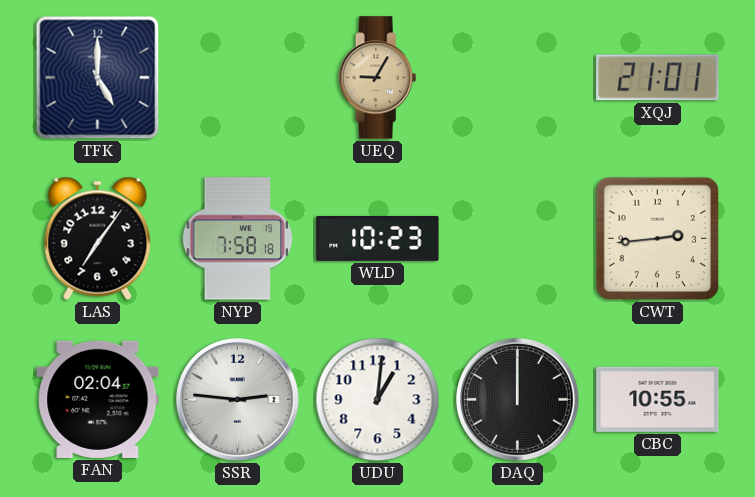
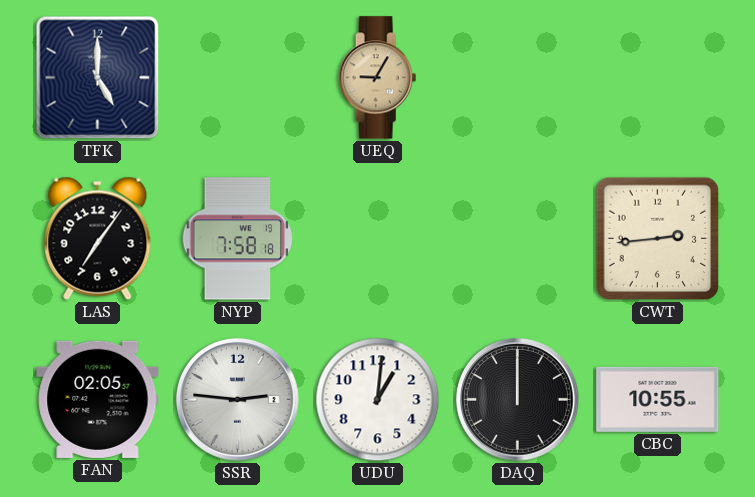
XQJ: 21:01 -> none
WLD: 10:23 -> none
FAN: 02:04 -> 02:05
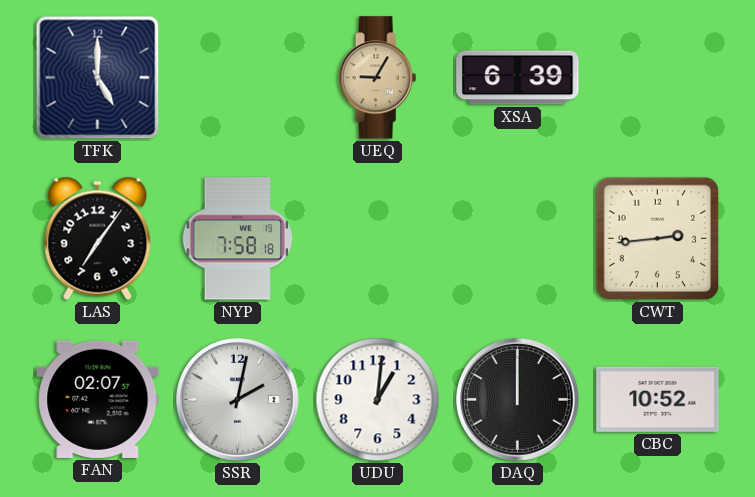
XSA: none -> 6:39
FAN: 02:05 -> 02:07
SSR: 2:46 -> 2:02
CBC: 10:55 -> 10:52
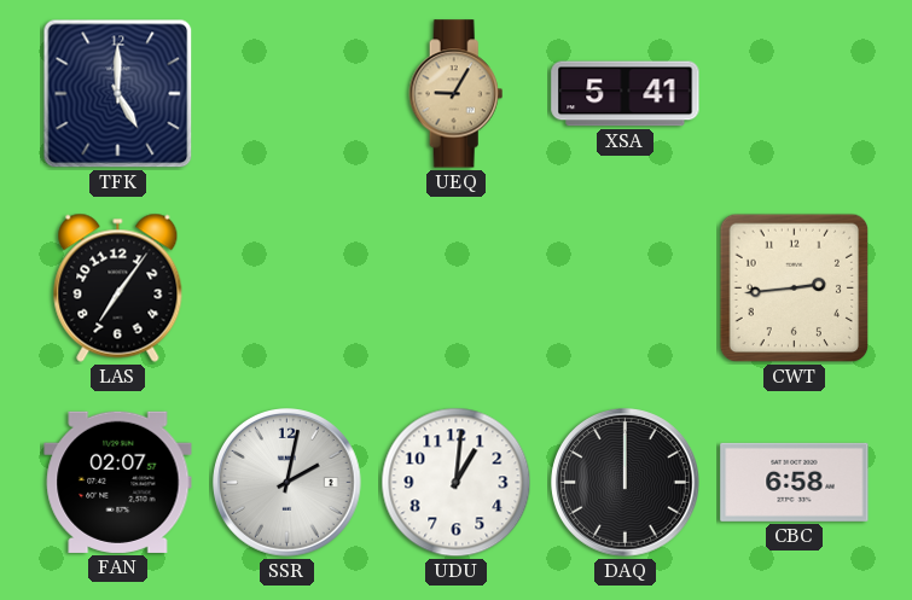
XSA: 6:39 -> 5:41
NYP: 7:58 -> none
CBC: 10:52 -> 6:58
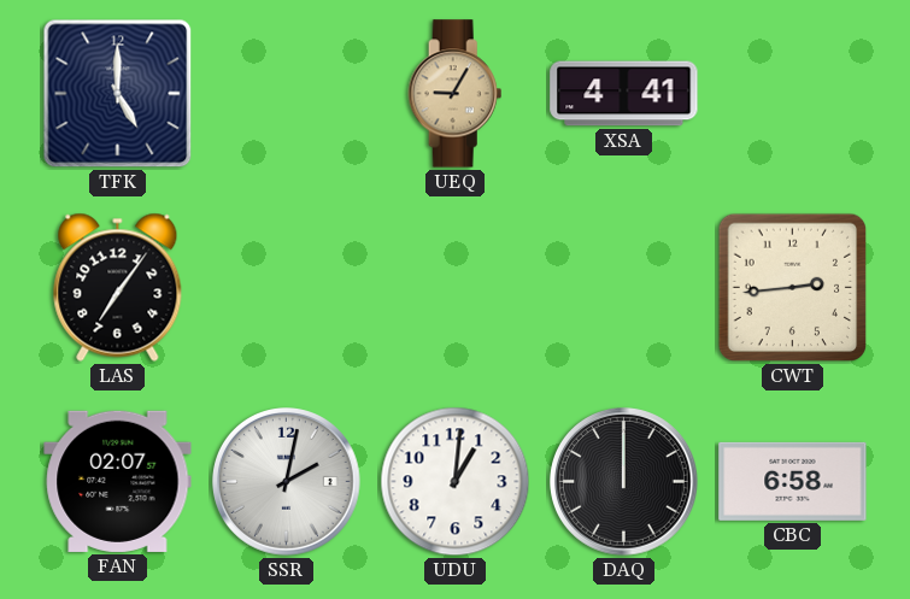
XSA: 5:41 -> 4:41
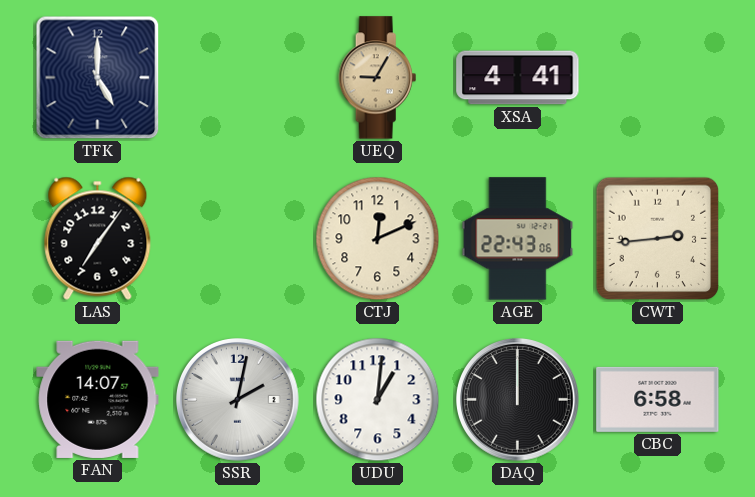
CTJ: none -> 12:11
AGE: none -> 22:43
FAN: 02:07 -> 14:07
